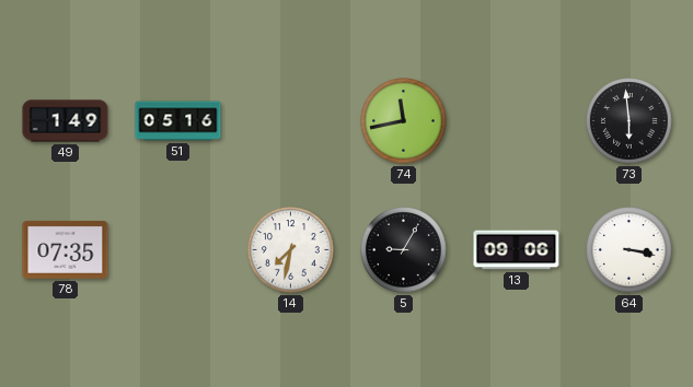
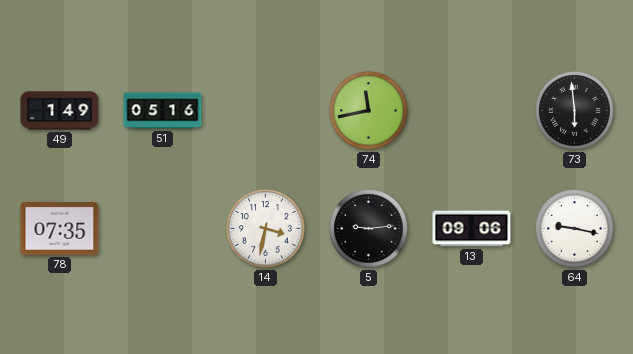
14: 7:32 -> 3:32
5: 9:05 -> 9:14
64: 3:17 -> 9:17
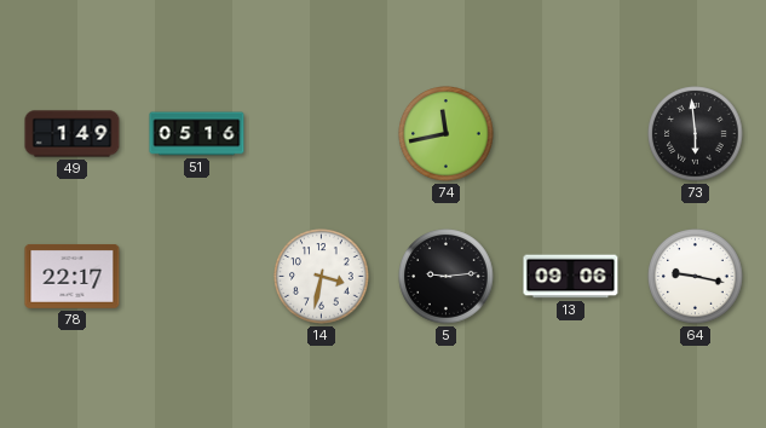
78: 07:35 -> 22:17
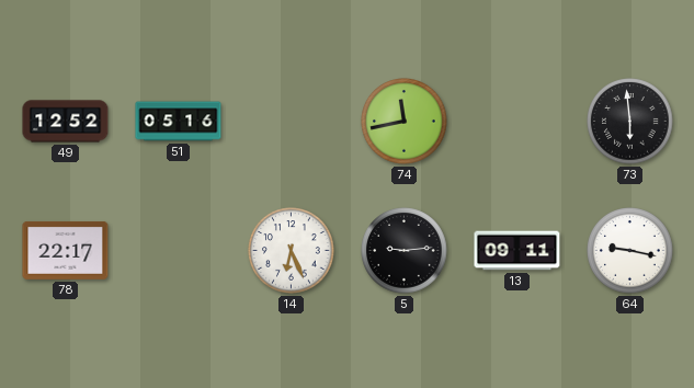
49: 1:49 -> 12:52
14: 3:32 -> 6:26
13: 09:06 -> 09:11
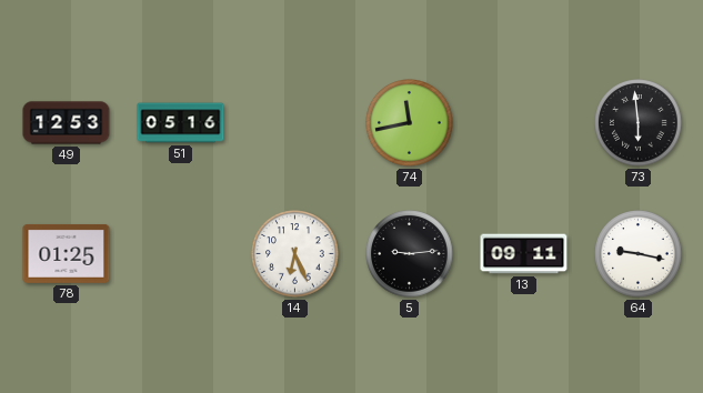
49: 12:52 -> 12:53
78: 22:17 -> 01:25
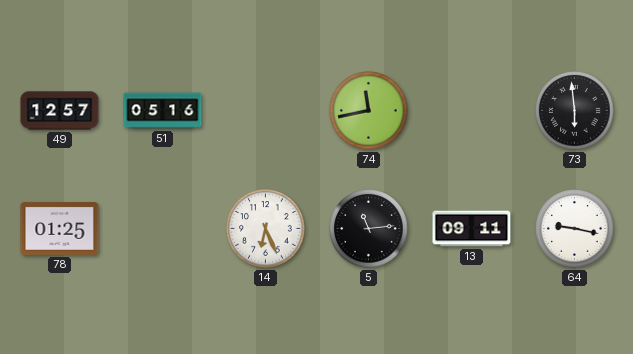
49: 12:53 -> 12:57
5: 9:14 -> 11:14
